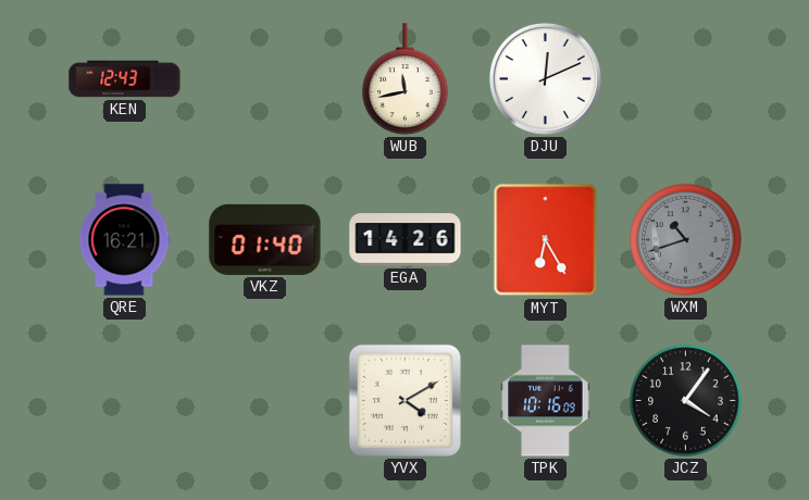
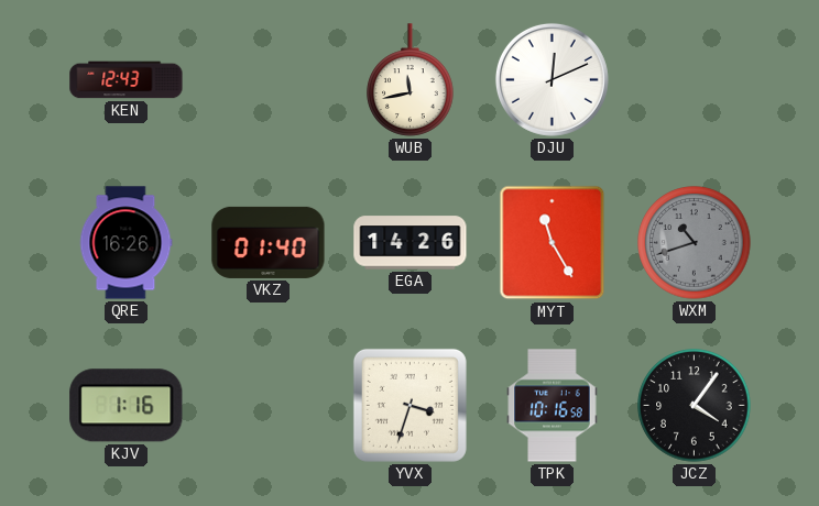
QRE: 16:21 -> 16:26
MYT: 6:25 -> 11:25
KJV: none -> 1:16
YVX: 4:10 -> 3:33
TPK: 10:16:09 -> 10:16:58
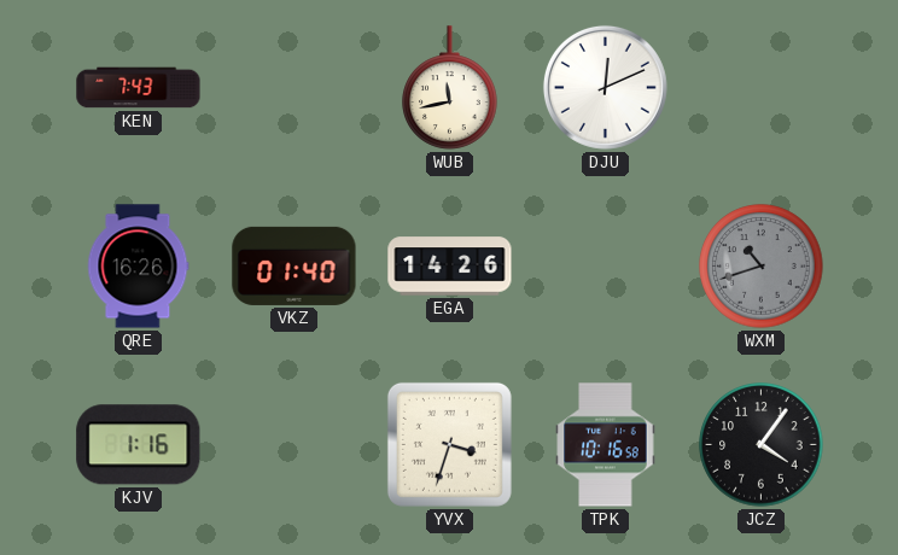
KEN: 12:43 -> 7:43
MYT: 11:25 -> none
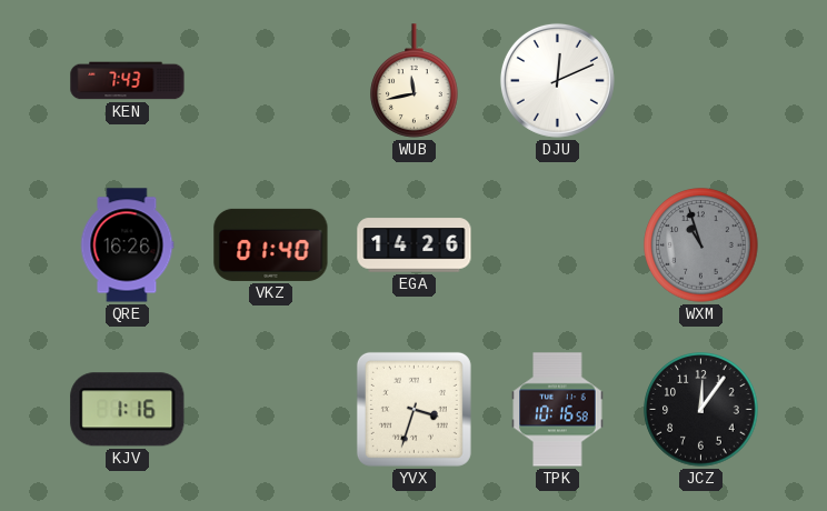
WXM: 10:42 -> 10:57
JCZ: 4:06 -> 12:06
